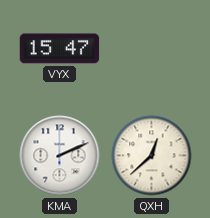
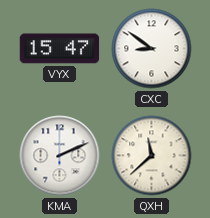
CXC: none -> 8:51
QXH: 12:38 -> 11:38
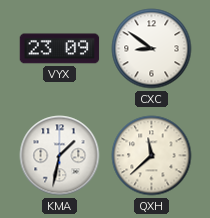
VYX: 15:47 -> 23:09
KMA: 2:11 -> 1:32
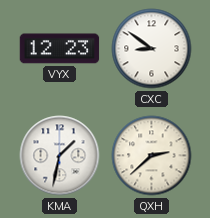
VYX: 23:09 -> 12:23
QXH: 11:38 -> 2:38
